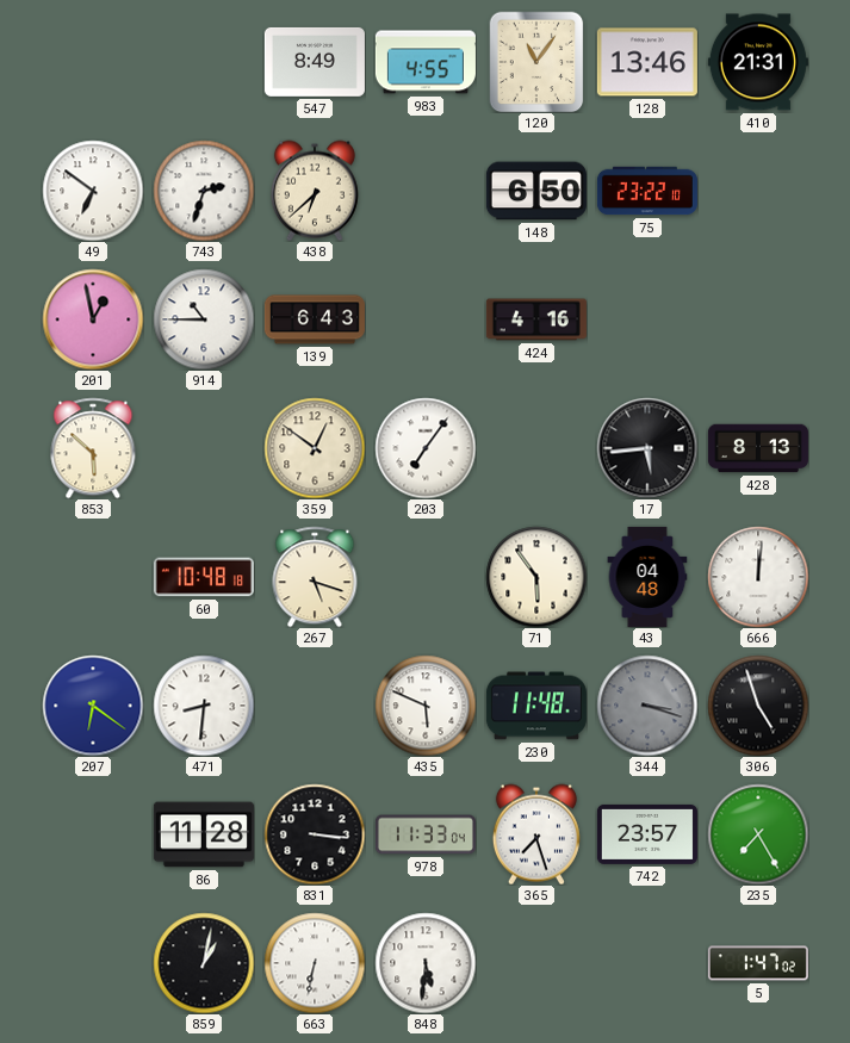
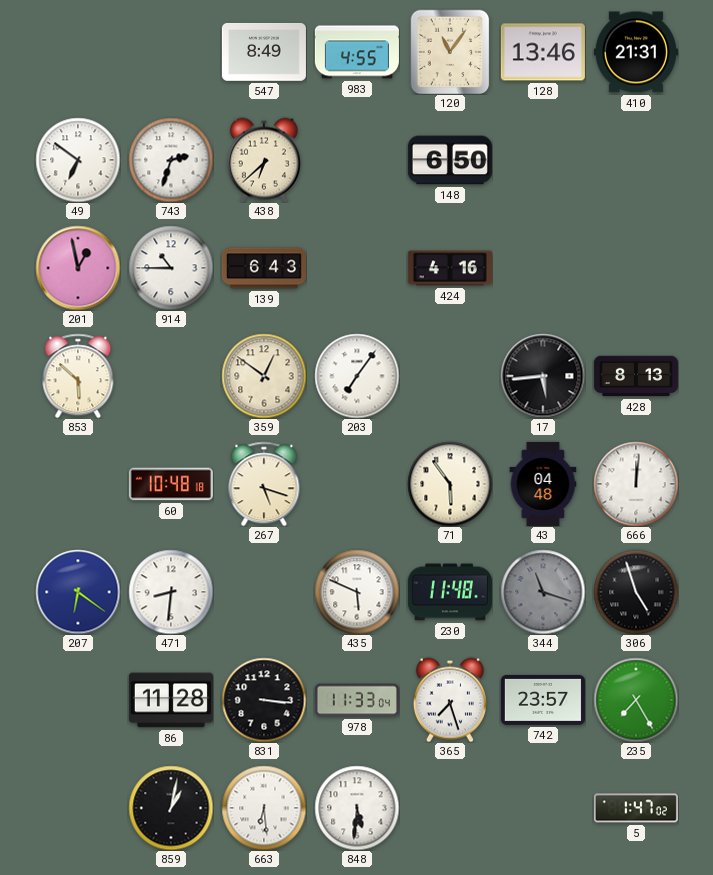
75: 23:22 -> none
344: 3:18 -> 11:18
663: 6:32 -> 6:29
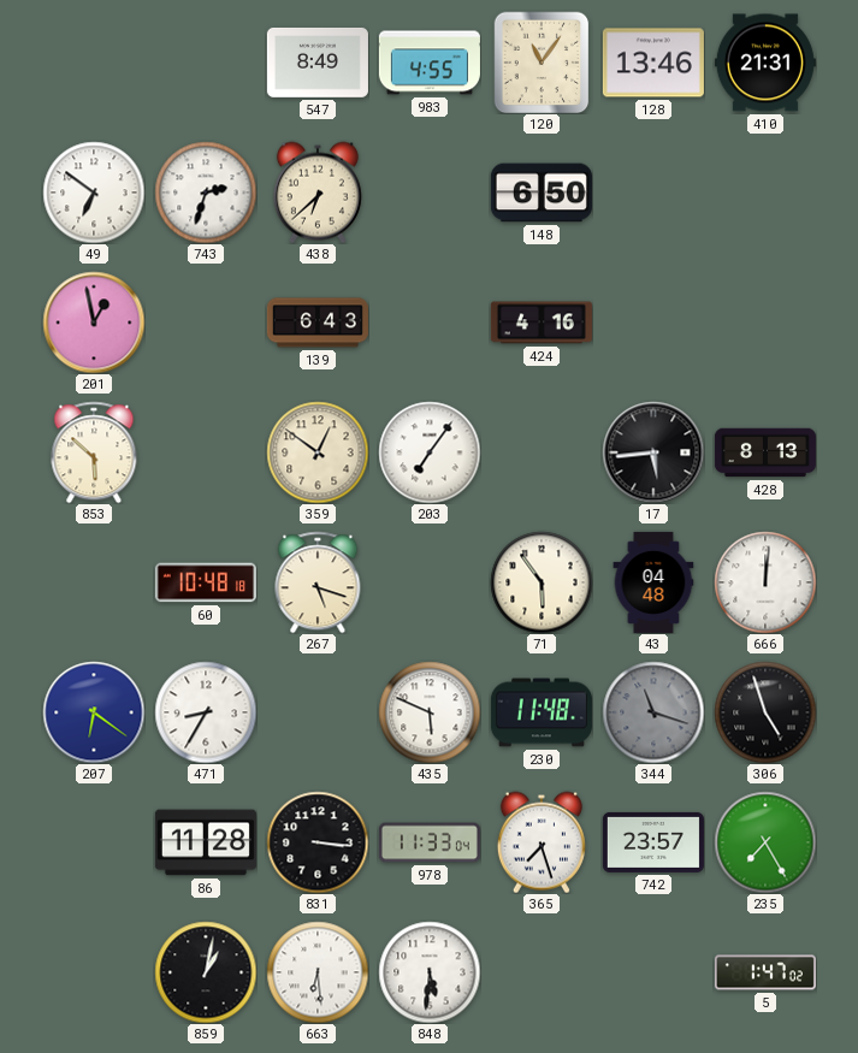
914: 10:45 -> none
471: 8:31 -> 8:35
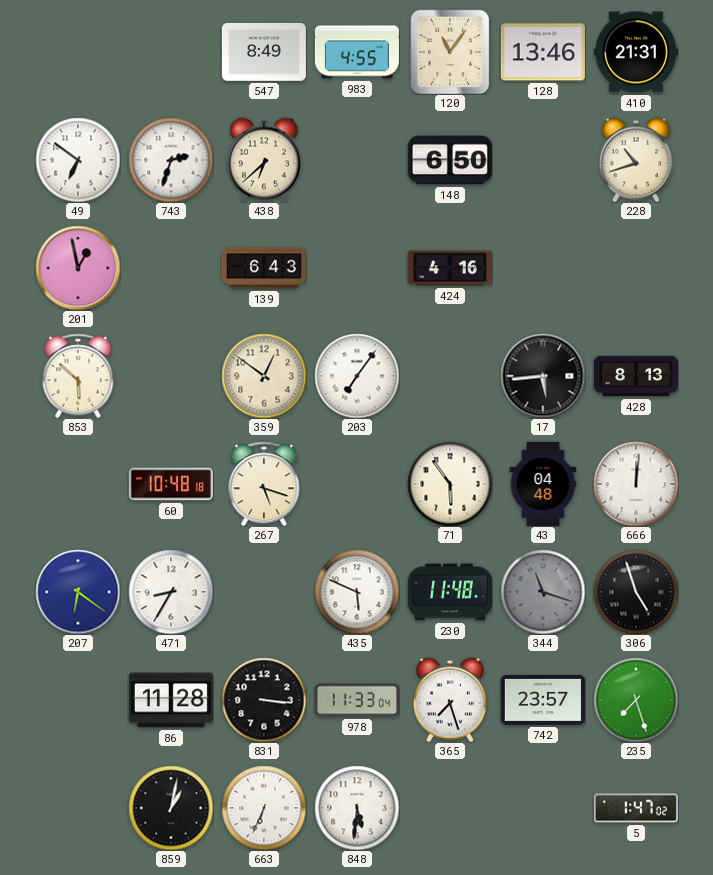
228: none -> 10:42
235: 7:25 -> 7:27
663: 6:29 -> 6:34
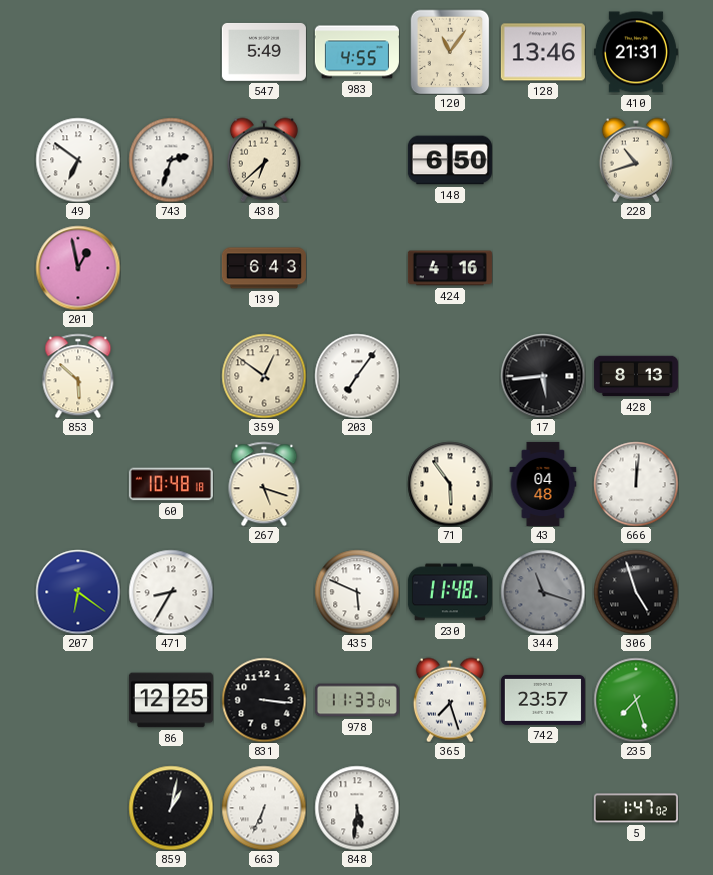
547: 8:49 -> 5:49
86: 11:28 -> 12:25
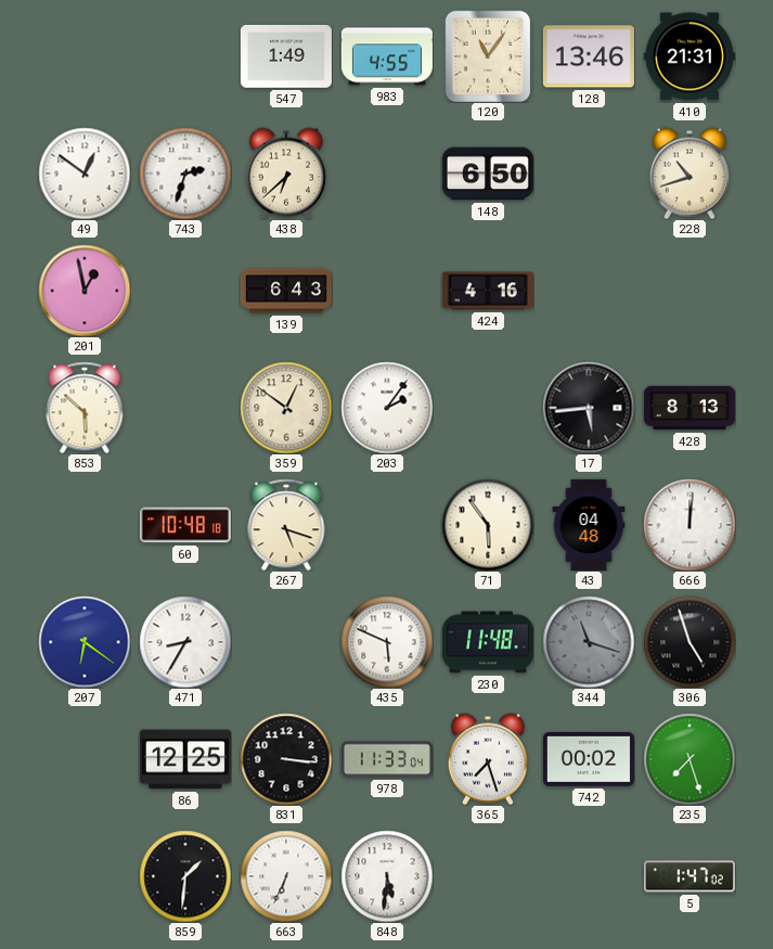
547: 5:49 -> 1:49
49: 6:51 -> 12:51
203: 7:06 -> 2:06
742: 23:57 -> 00:02
859: 1:02 -> 1:31
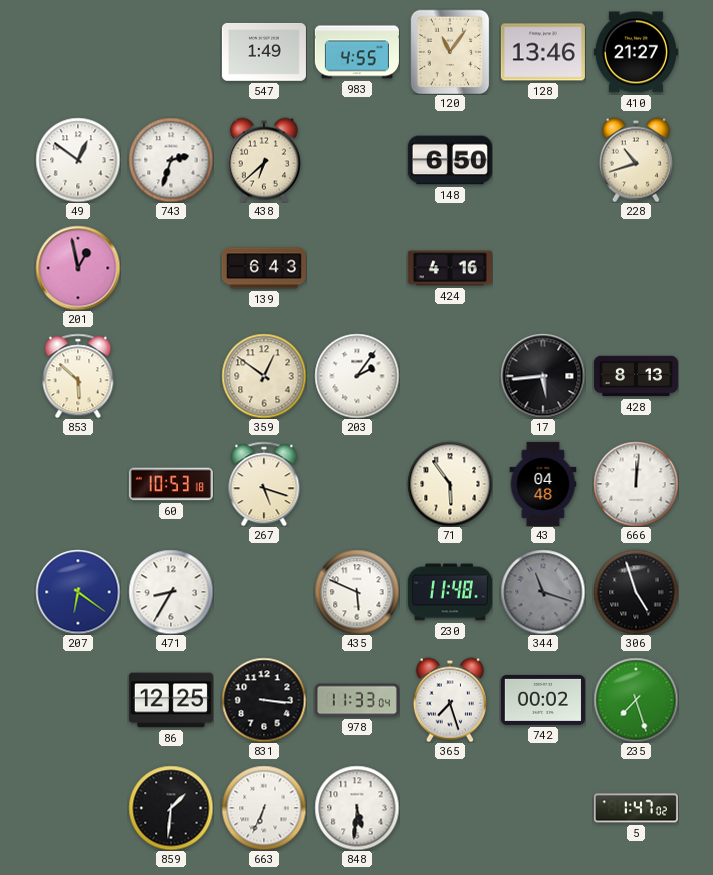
410: 21:31 -> 21:27
60: 10:48 -> 10:53
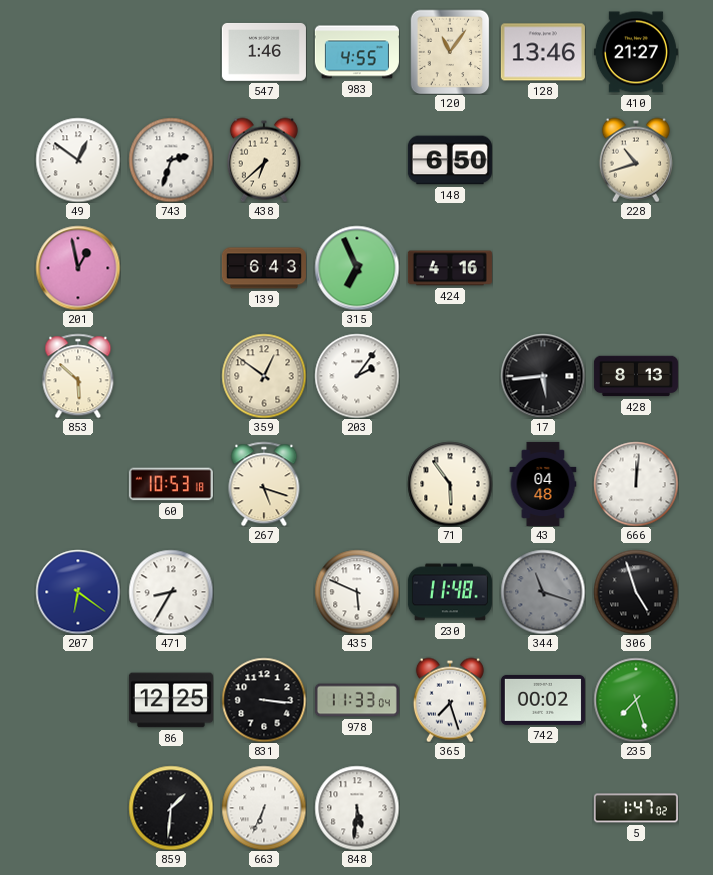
547: 1:49 -> 1:46
315: none -> 6:56
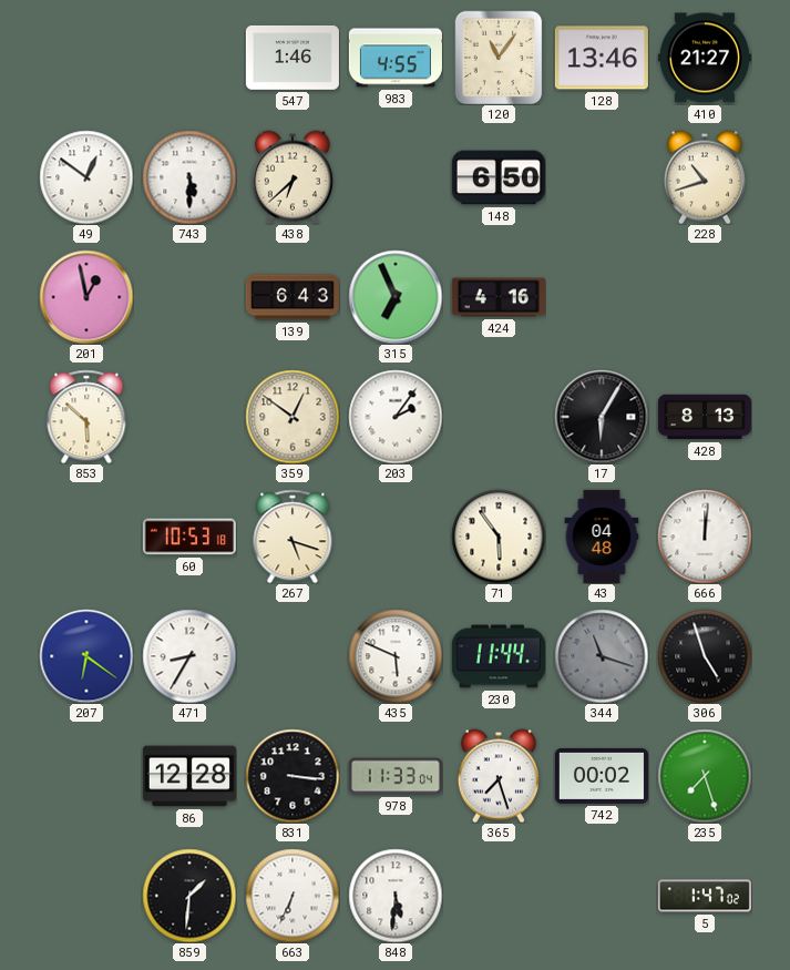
743: 2:33 -> 5:30
17: 5:44 -> 6:05
230: 11:48 -> 11:44
86: 12:25 -> 12:28
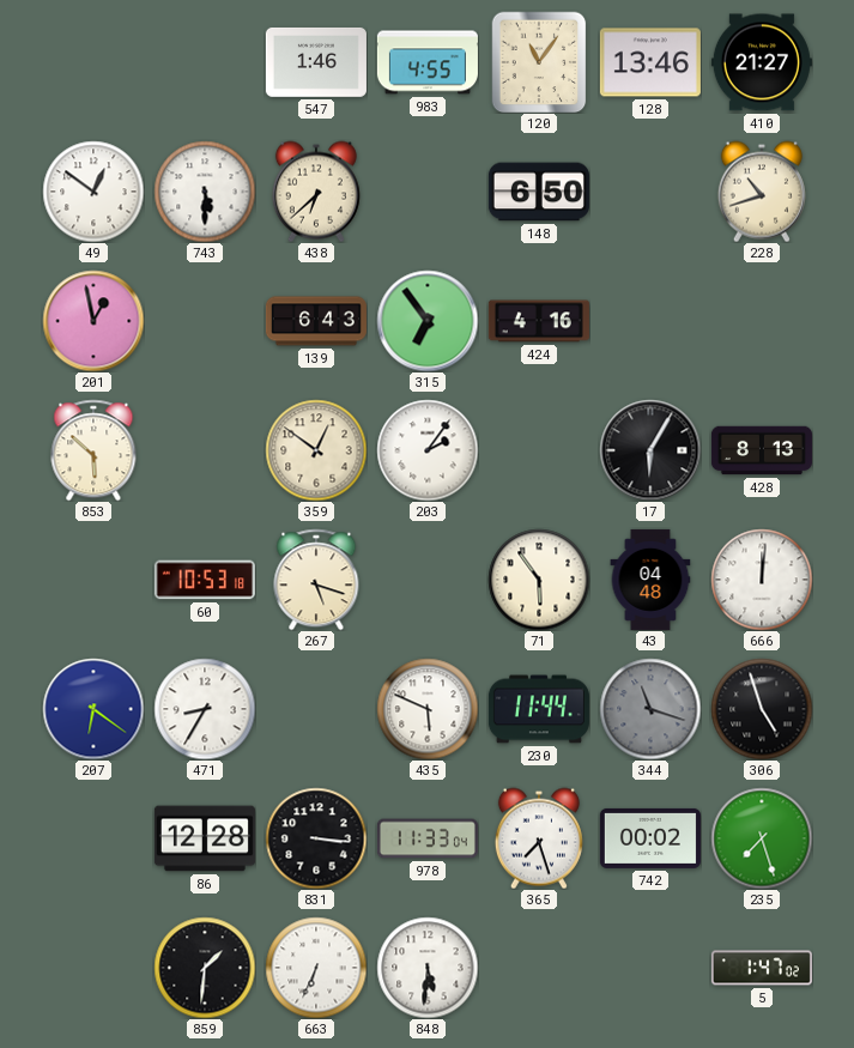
315: 6:56 -> 6:54
